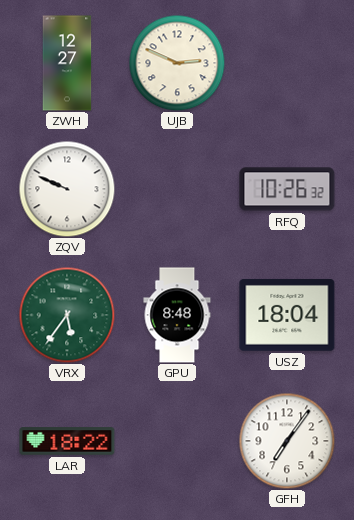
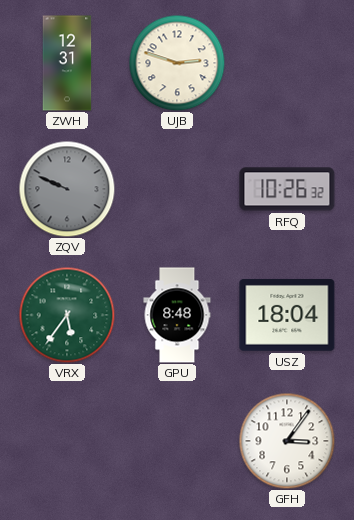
ZWH: 12:27 -> 12:31
UJB: 2:49 -> 2:48
ZQV dial: white -> grey
LAR: 18:22 -> none
GFH: 7:06 -> 3:06
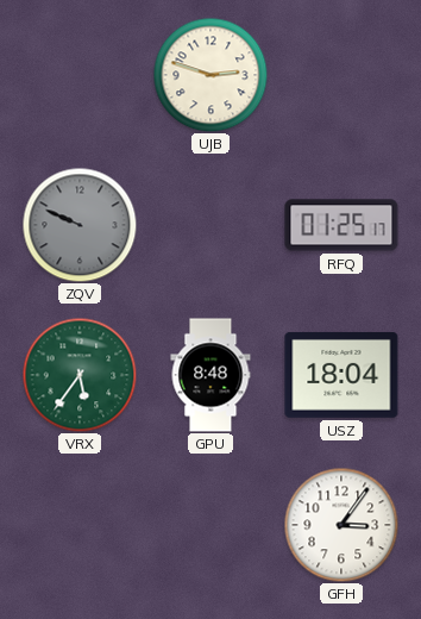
ZWH: 12:31 -> none
RFQ: 10:26 -> 01:25
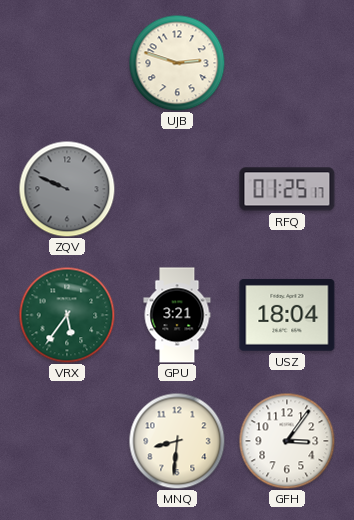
GPU: 8:48 -> 3:21
MNQ: none -> 8:31
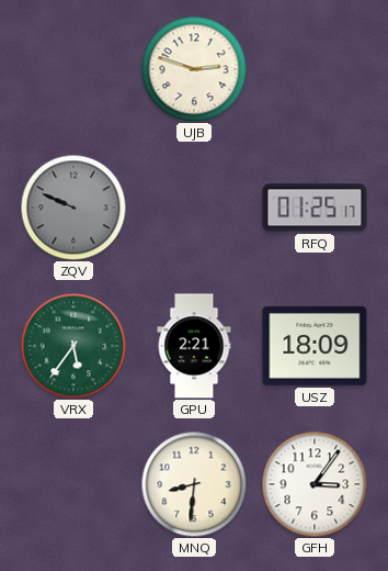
GPU: 3:21 -> 2:21
USZ: 18:04 -> 18:09
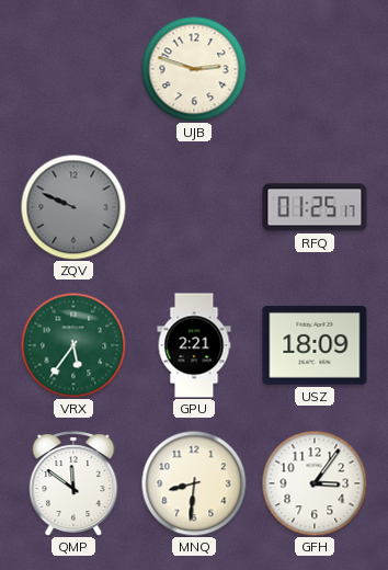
QMP: none -> 11:51
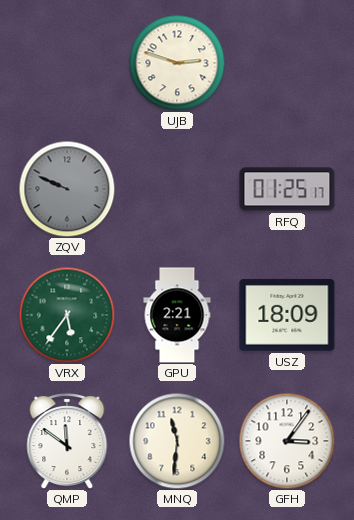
MNQ: 8:31 -> 11:31
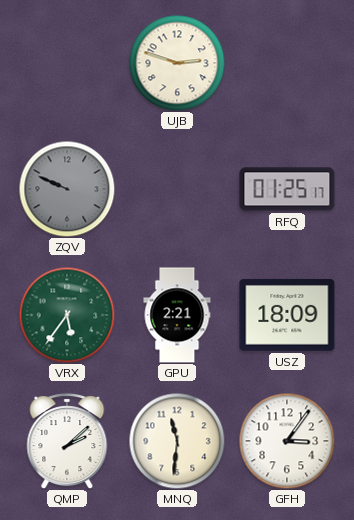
QMP: 11:51 -> 2:08
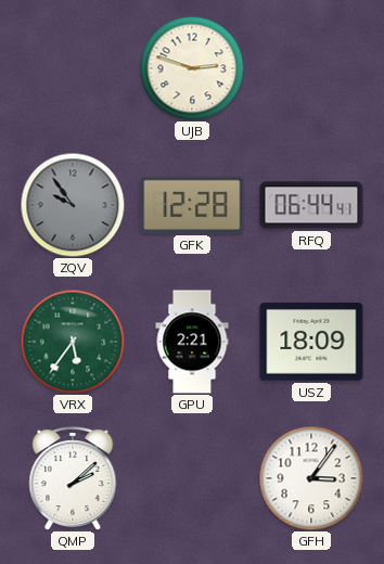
ZQV: 9:49 -> 9:54
GFK: none -> 12:28
RFQ: 01:25 -> 06:44
MNQ: 11:31 -> none
